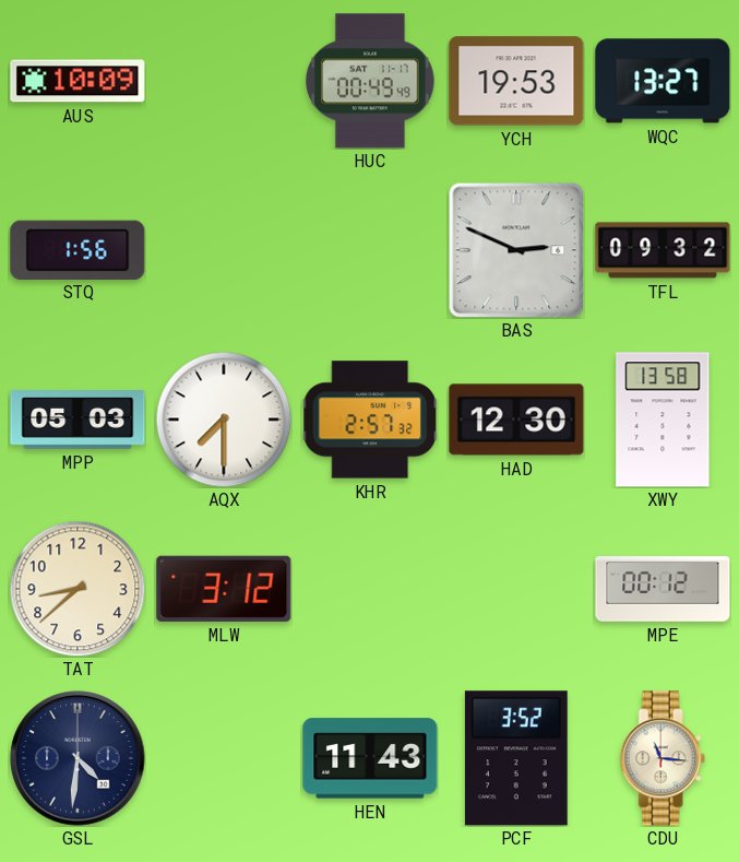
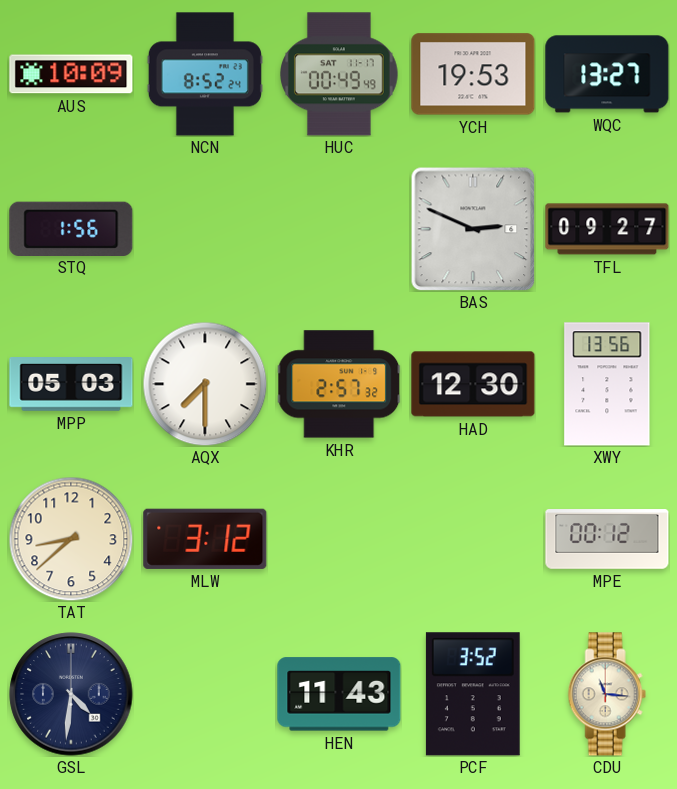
NCN: none -> 8:52
TFL: 09:32 -> 09:27
XWY: 13:58 -> 13:56
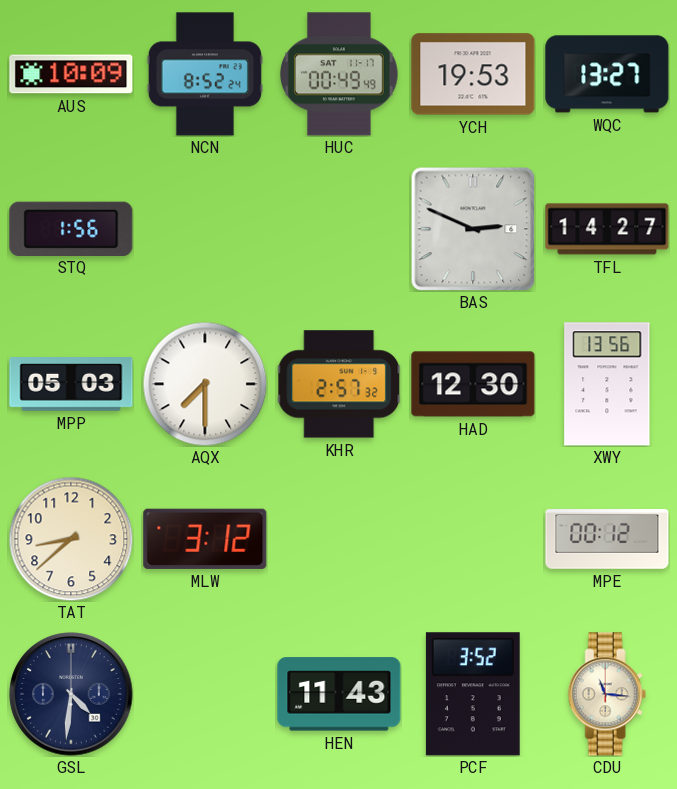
TFL: 09:27 -> 14:27
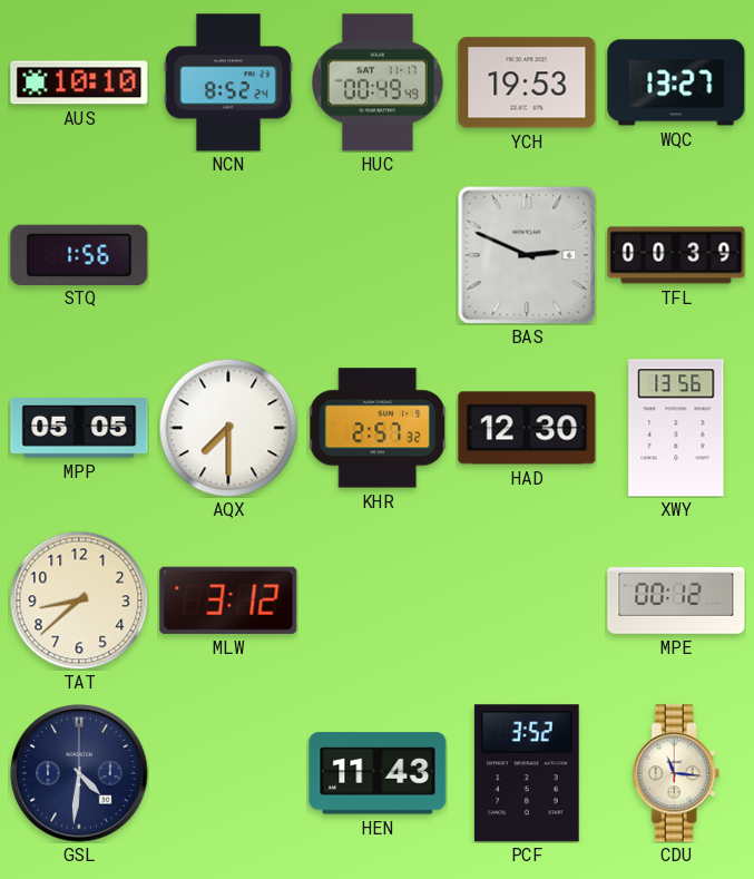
AUS: 10:09 -> 10:10
TFL: 14:27 -> 00:39
MPP: 05:03 -> 05:05
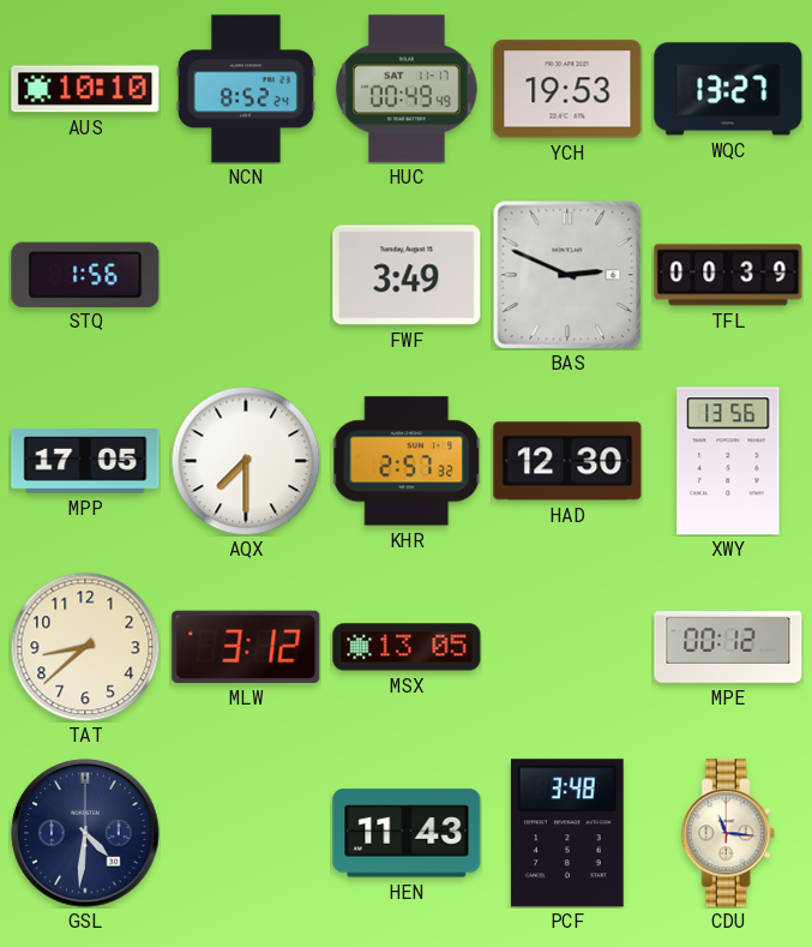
FWF: none -> 3:49
MPP: 05:05 -> 17:05
MSX: none -> 13:05
PCF: 3:52 -> 3:48
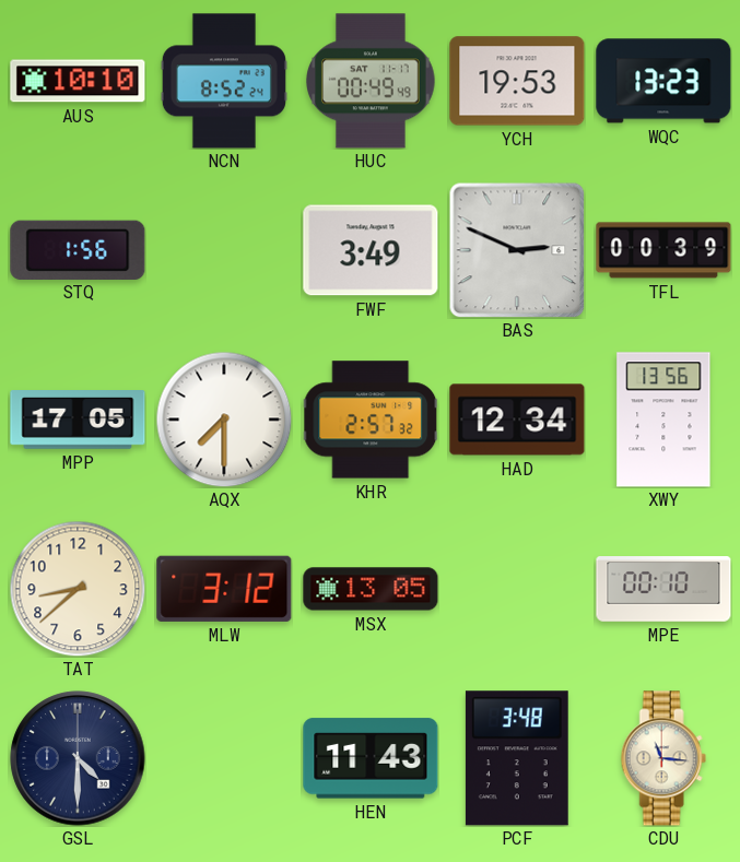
WQC: 13:27 -> 13:23
HAD: 12:30 -> 12:34
MPE: 00:12 -> 00:10
GSL: 4:31 -> 4:30
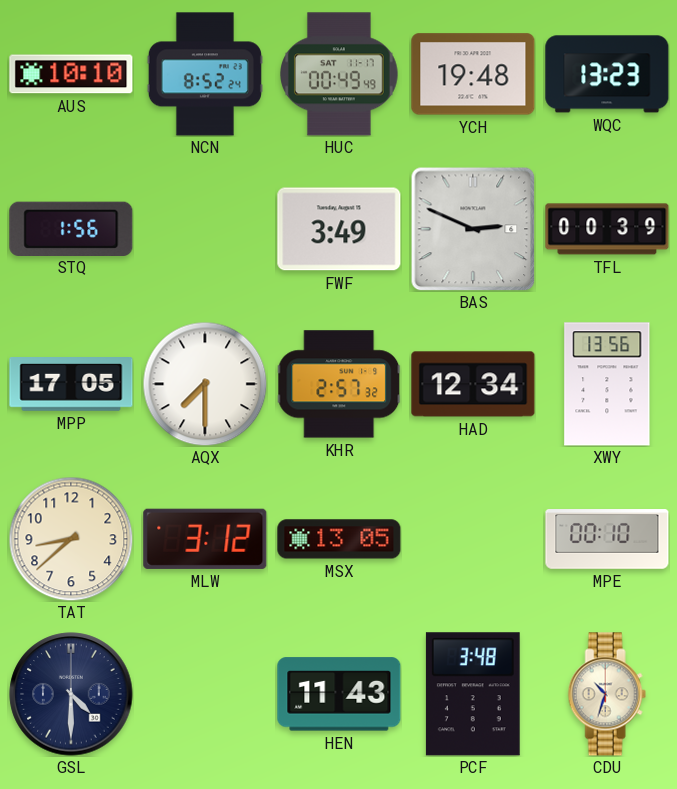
YCH: 19:53 -> 19:48
CDU: 11:16 -> 10:33
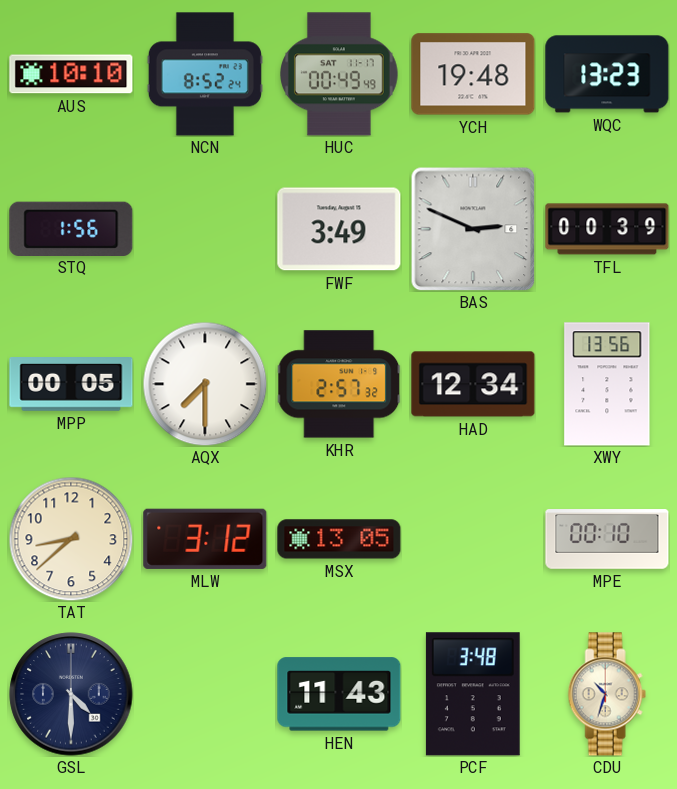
MPP: 17:05 -> 00:05
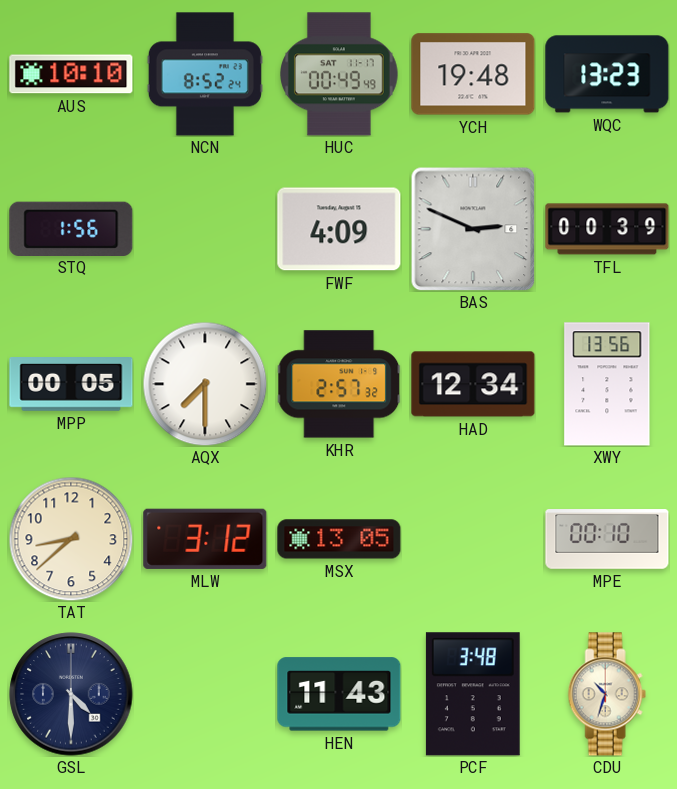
FWF: 3:49 -> 4:09
